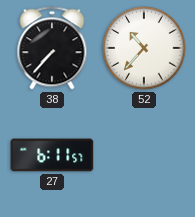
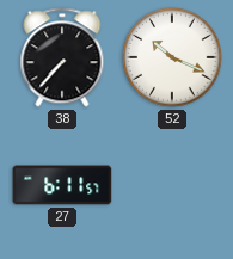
52: 10:37 -> 10:19
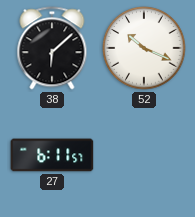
38: 7:37 -> 6:08
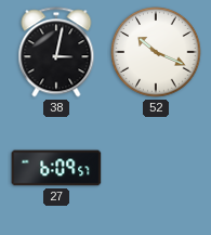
38: 6:08 -> 3:02
27: 6:11 -> 6:09
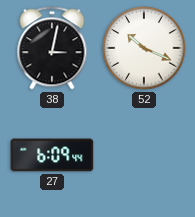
27: 6:09:57 -> 6:09:44
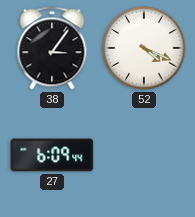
38: 3:02 -> 3:06
52: 10:19 -> 4:19
